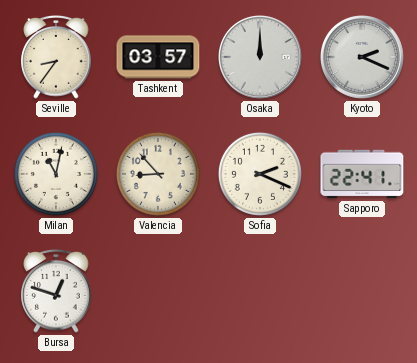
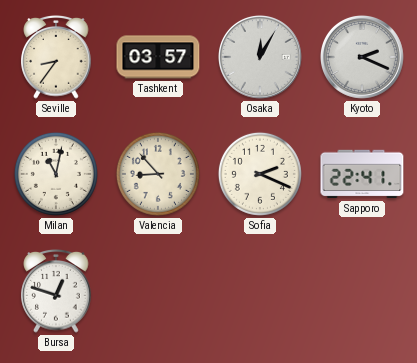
Osaka: 12:00 -> 12:05
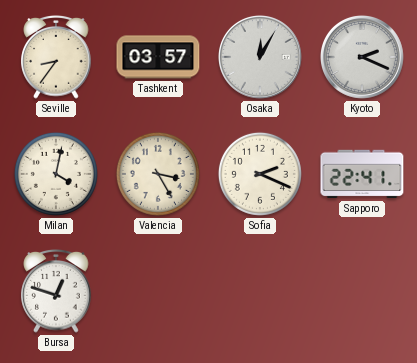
Milan: 11:02 -> 4:02
Valencia: 8:53 -> 3:25
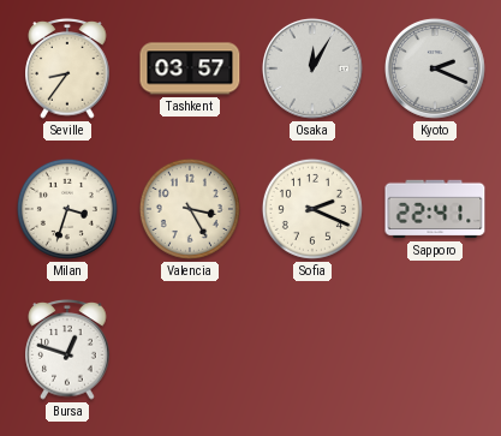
Milan: 4:02 -> 3:33
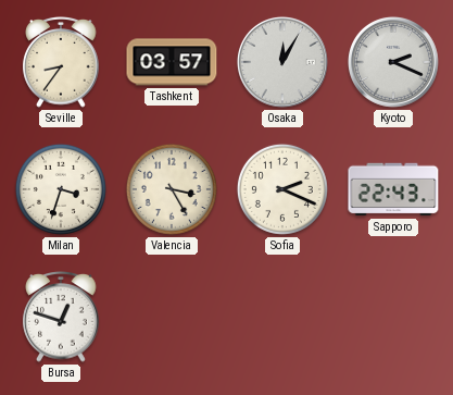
Sapporo: 22:41 -> 22:43
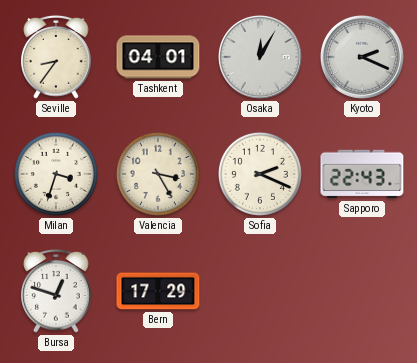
Tashkent: 03:57 -> 04:01
Bern: none -> 17:29
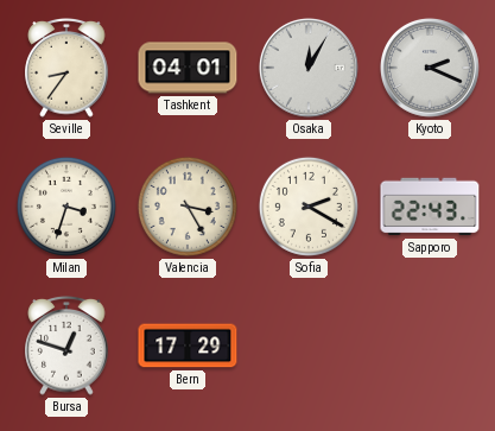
Sofia: 2:19 -> 2:20
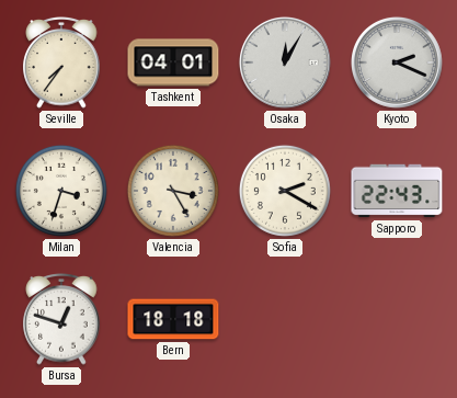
Seville: 8:36 -> 7:36
Bern: 17:29 -> 18:18
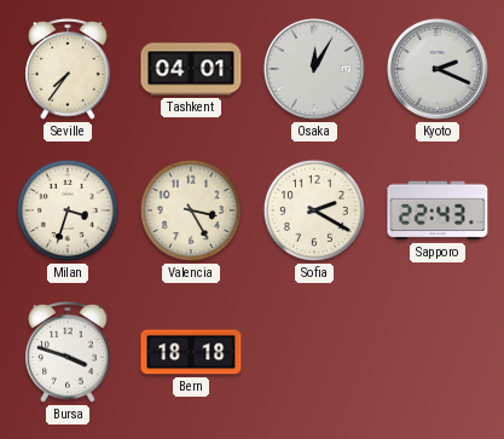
Bursa: 12:48 -> 3:48
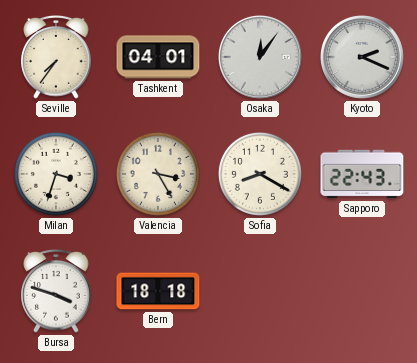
Osaka: 12:05 -> 12:06
Sofia: 2:20 -> 8:20
